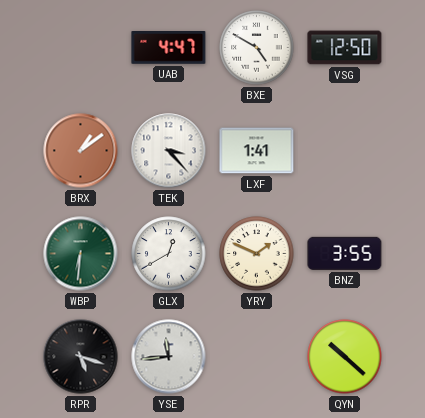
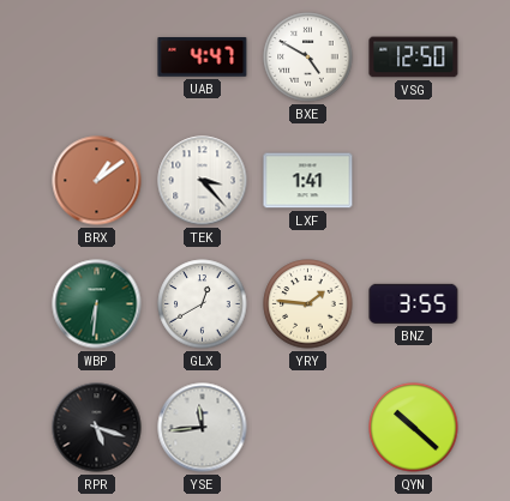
YRY: 1:49 -> 1:46
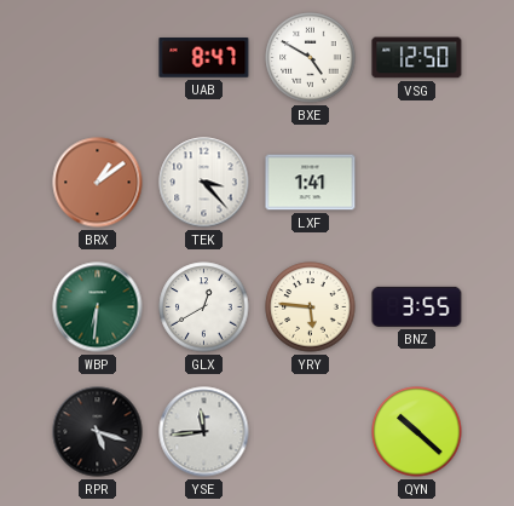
UAB: 4:47 -> 8:47
YRY: 1:46 -> 5:46
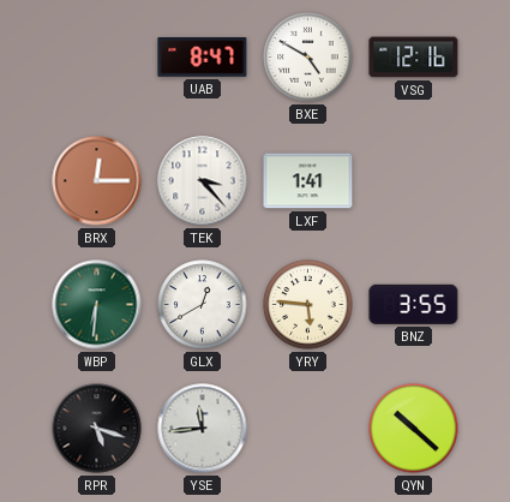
VSG: 12:50 -> 12:16
BRX: 1:09 -> 12:15
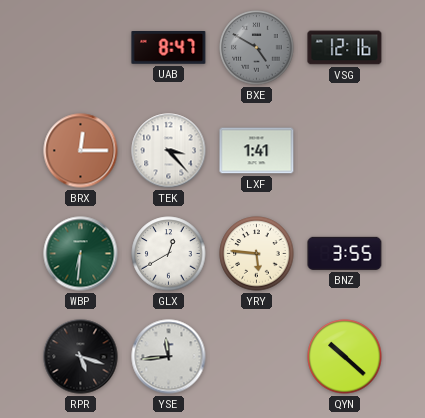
BXE dial: white -> grey
